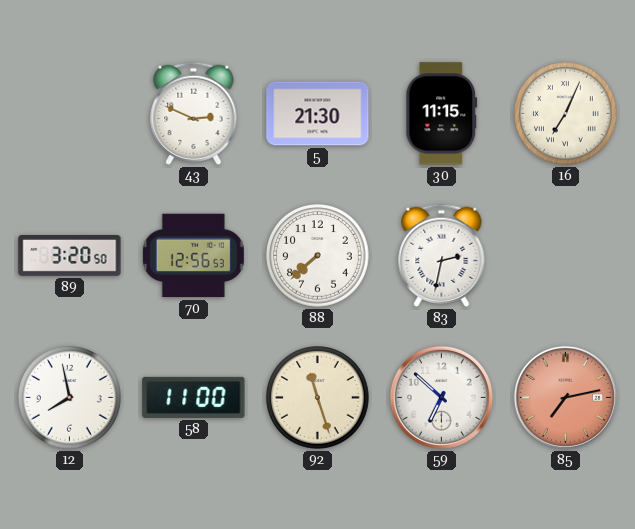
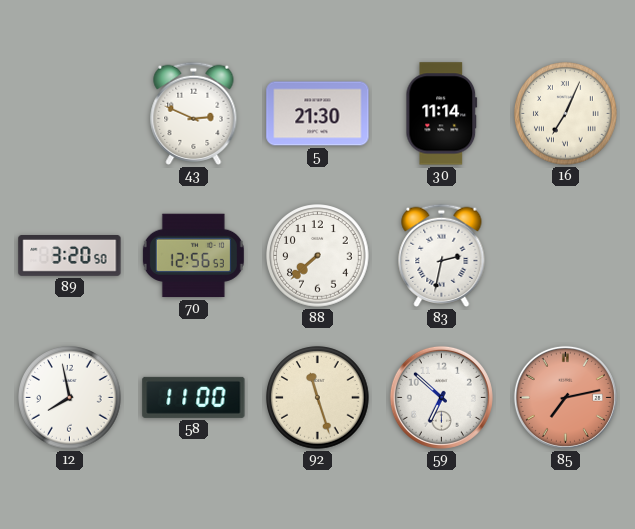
30: 11:15 -> 11:14
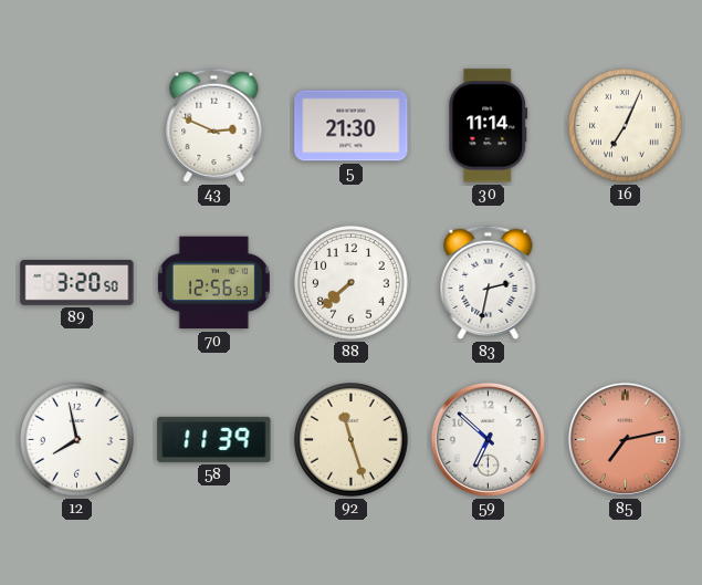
58: 11:00 -> 11:39
